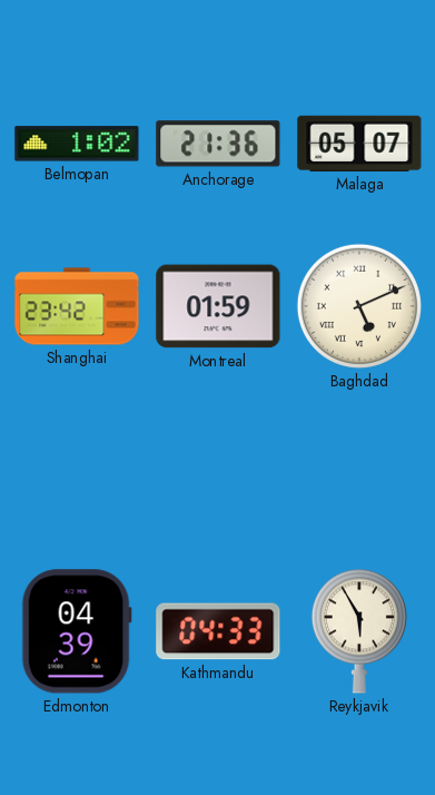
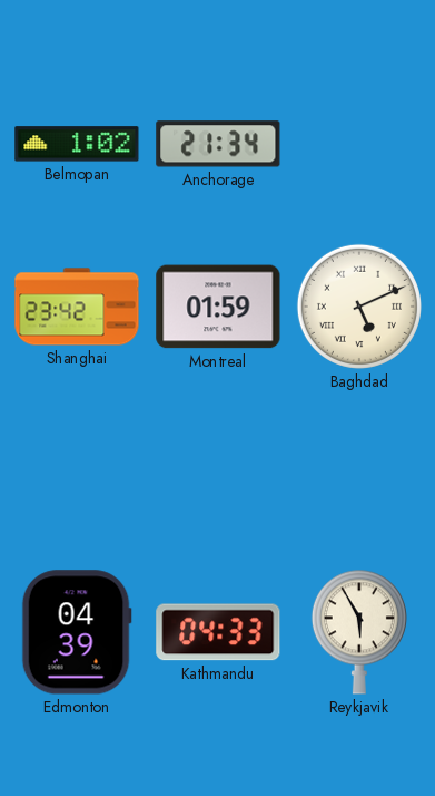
Anchorage: 21:36 -> 21:34
Malaga: 05:07 -> none
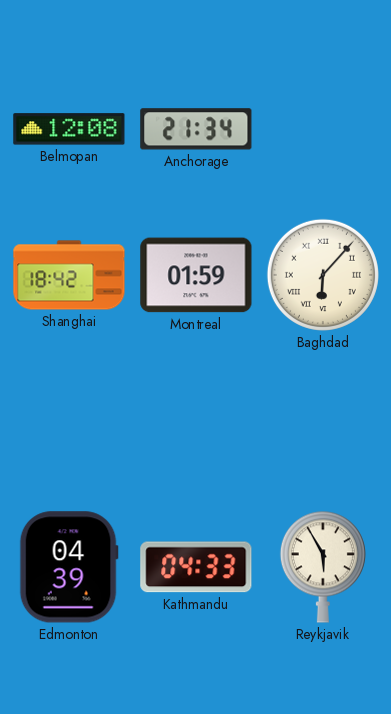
Belmopan: 1:02 -> 12:08
Shanghai: 23:42 -> 18:42
Baghdad: 5:11 -> 6:07
